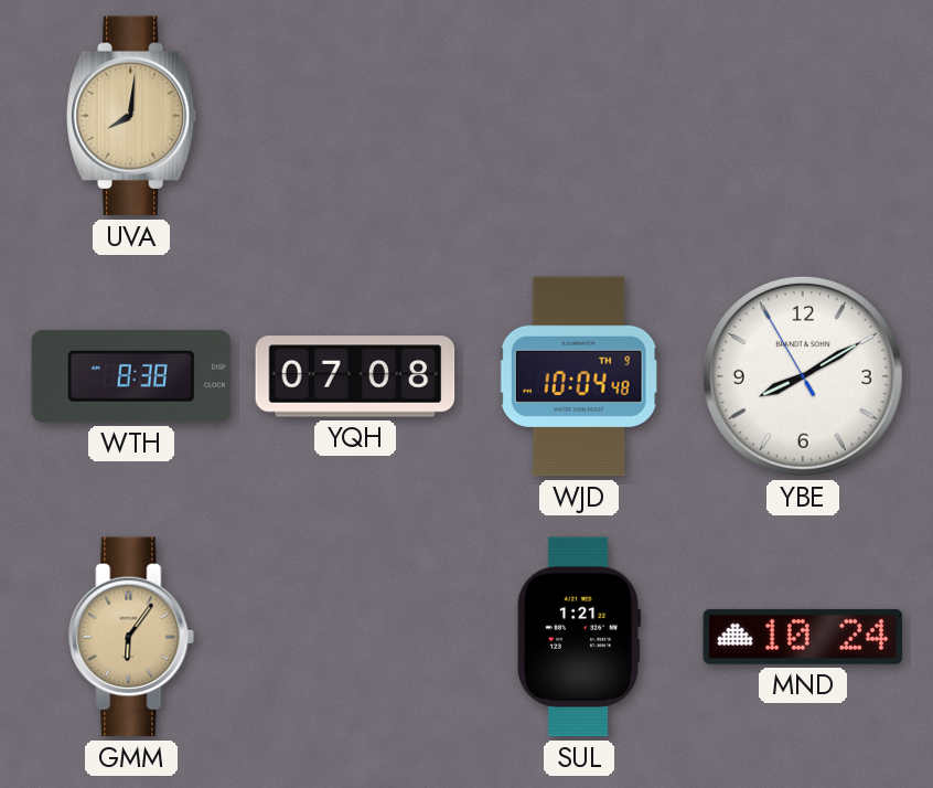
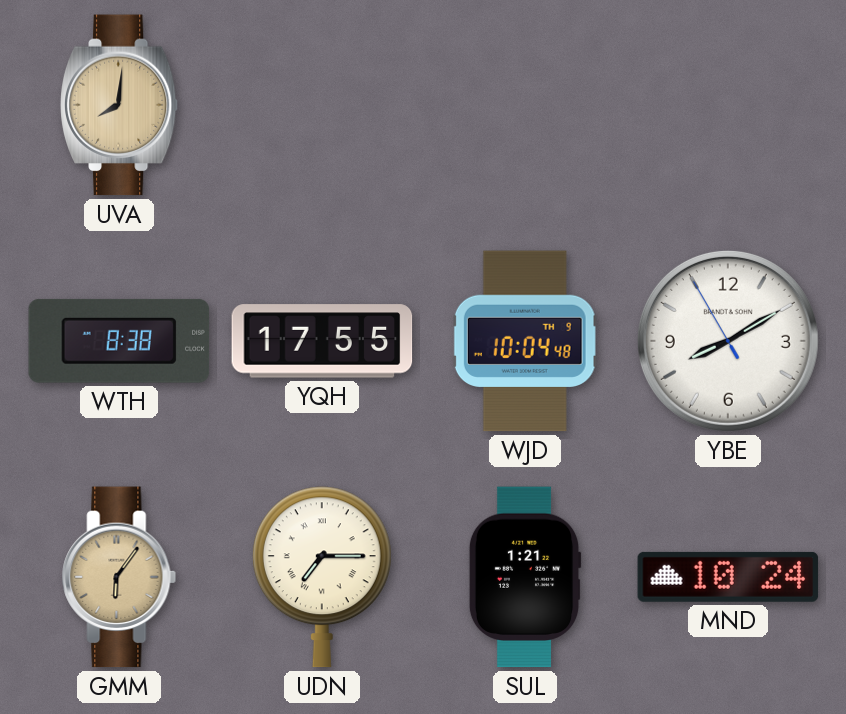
YQH: 07:08 -> 17:55
UDN: none -> 7:15
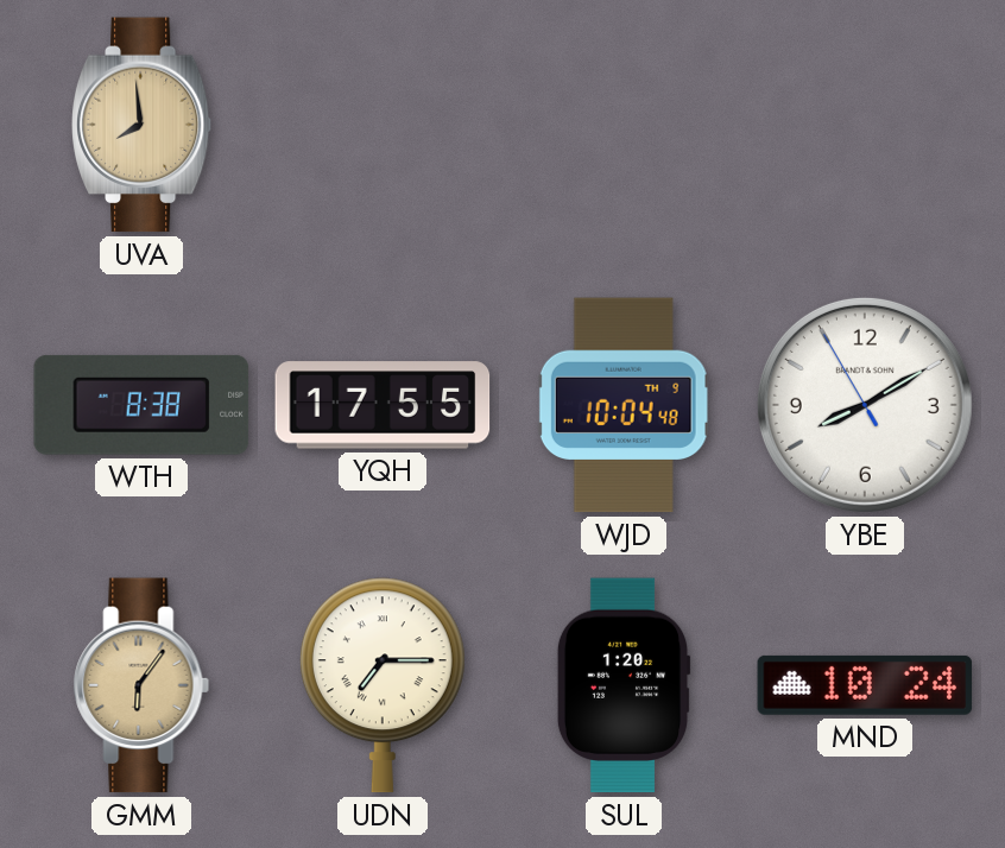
UVA: 8:01 -> 7:59
SUL: 1:21 -> 1:20
